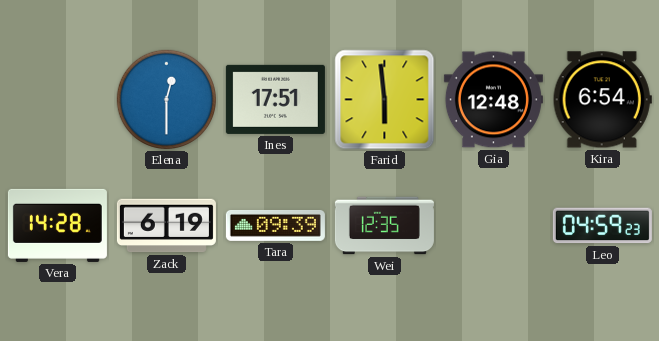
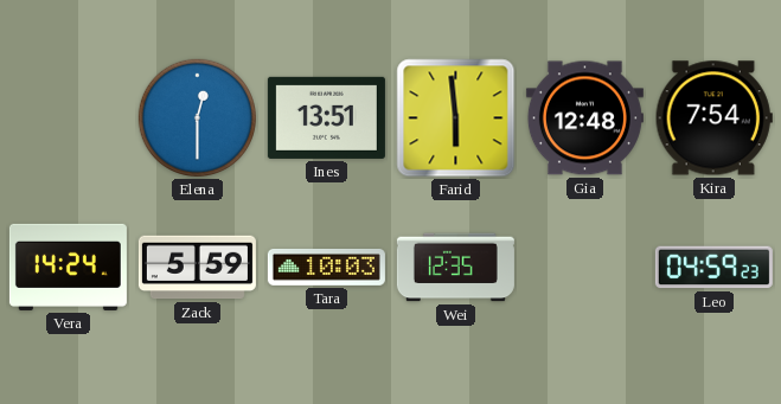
Ines: 17:51 -> 13:51
Kira: 6:54 -> 7:54
Vera: 14:28 -> 14:24
Zack: 6:19 -> 5:59
Tara: 09:39 -> 10:03
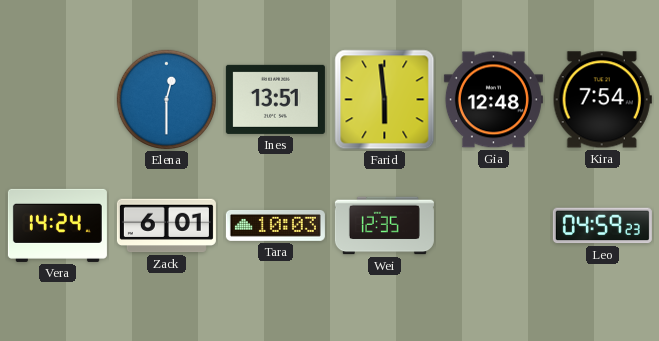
Zack: 5:59 -> 6:01
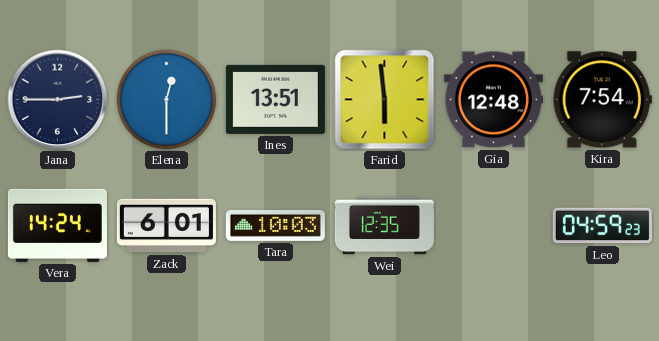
Jana: none -> 2:45
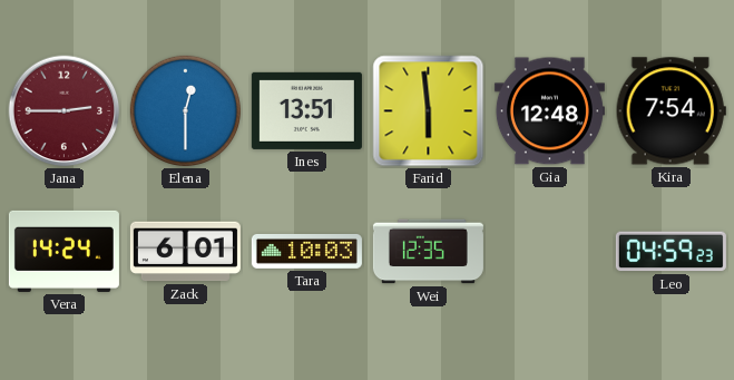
Jana dial: navy -> burgundy
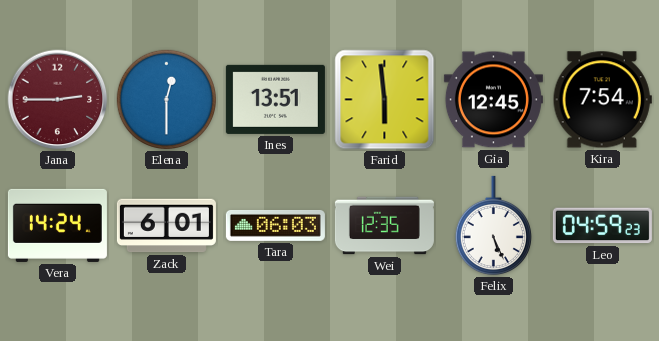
Gia: 12:48 -> 12:45
Tara: 10:03 -> 06:03
Felix: none -> 5:26
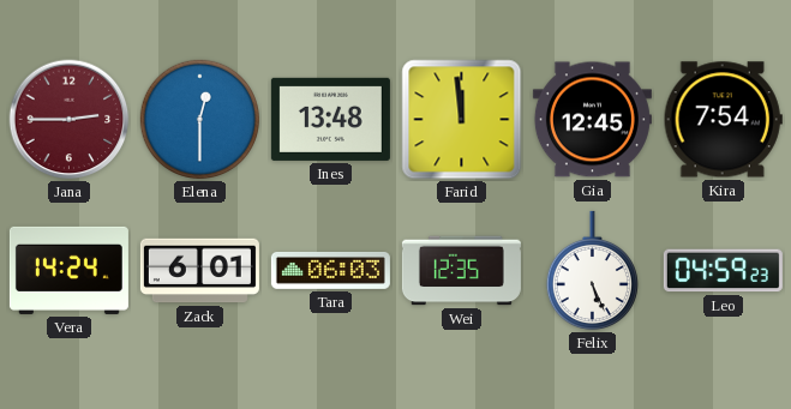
Ines: 13:51 -> 13:48
Farid: 5:59 -> 11:59
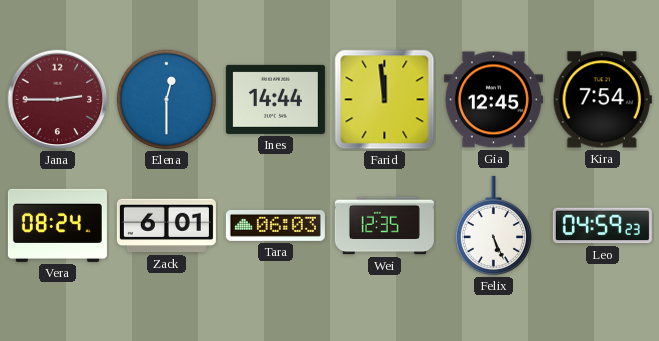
Ines: 13:48 -> 14:44
Vera: 14:24 -> 08:24
